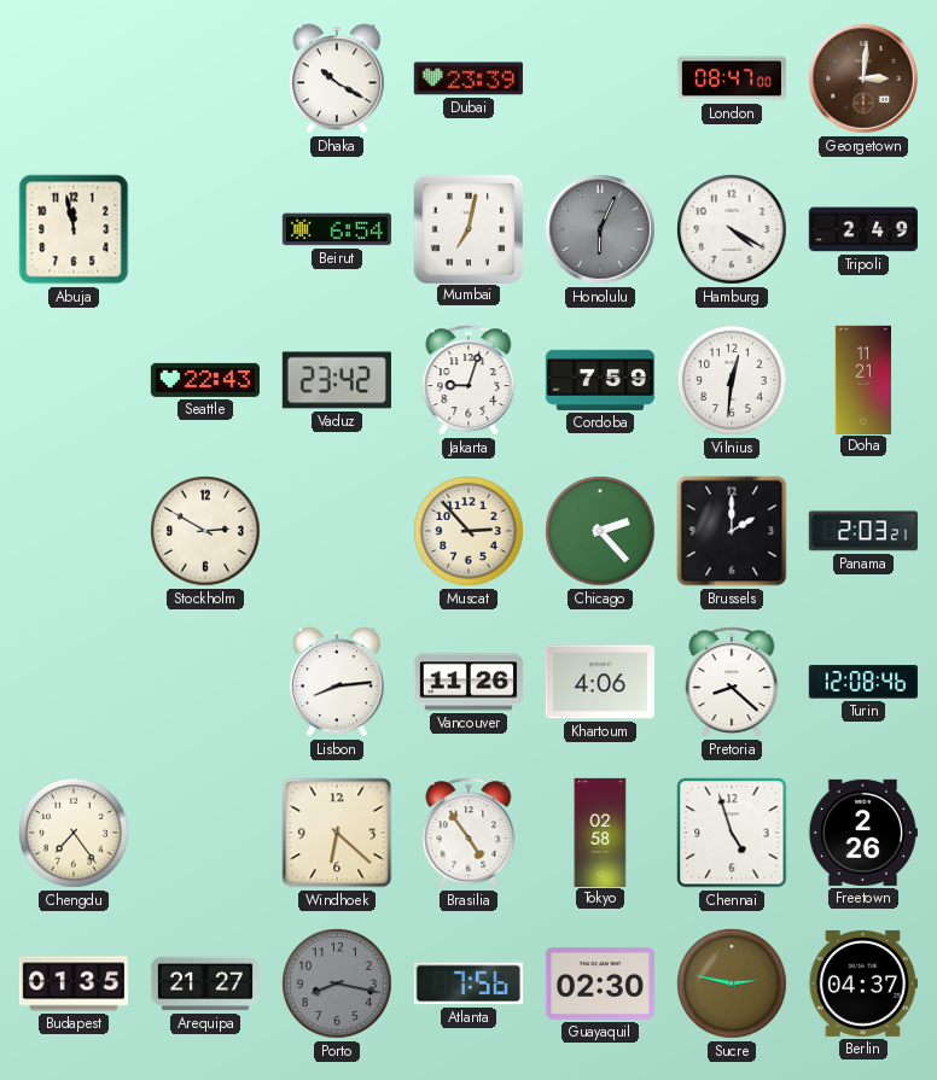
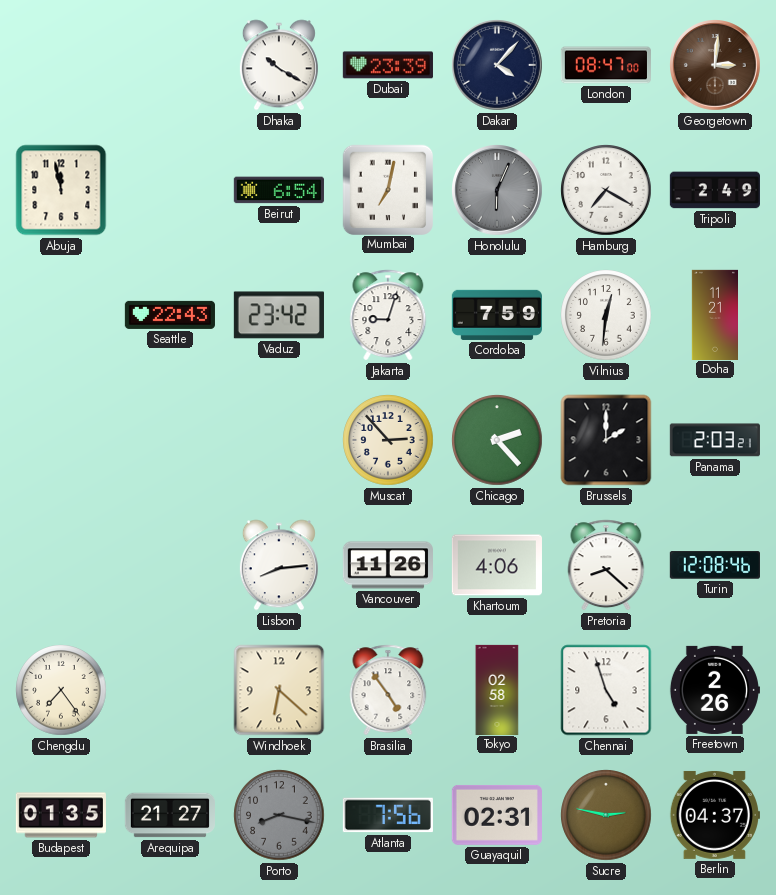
Dakar: none -> 4:07
Hamburg: 4:20 -> 7:20
Stockholm: 2:50 -> none
Guayaquil: 02:30 -> 02:31
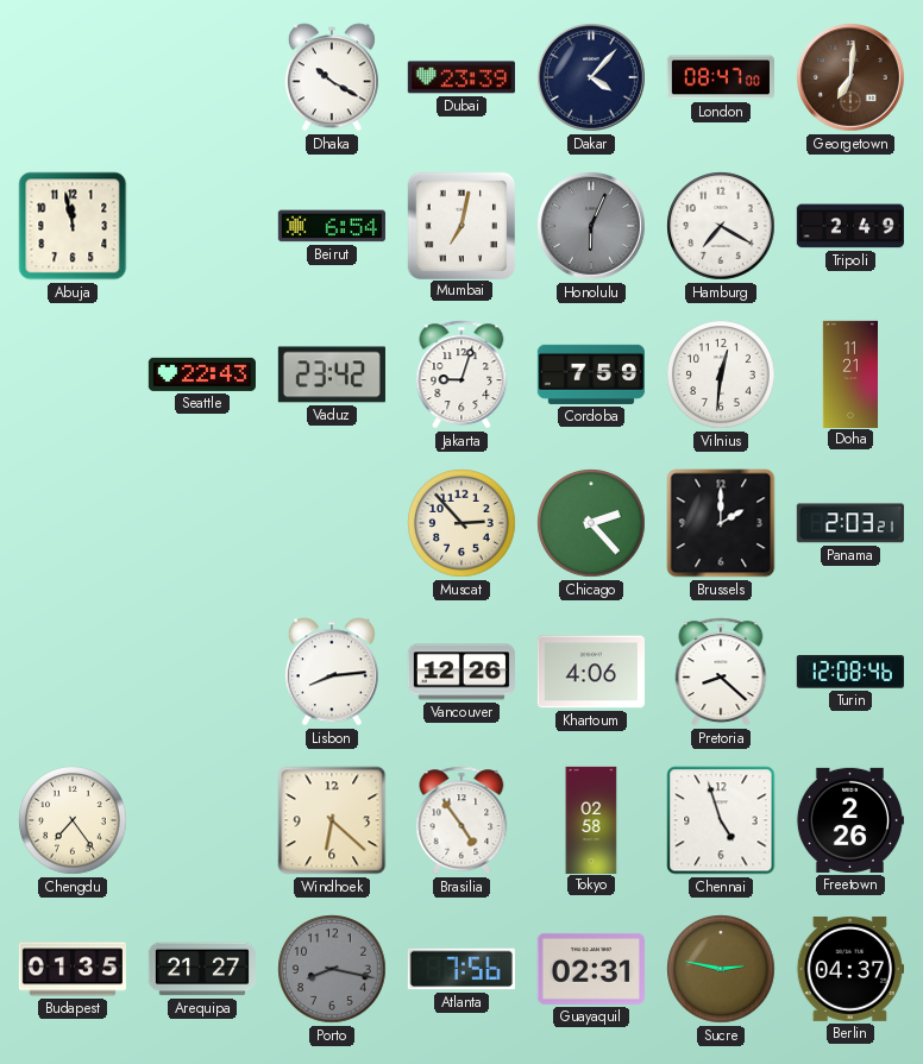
Georgetown: 3:01 -> 7:01
Vancouver: 11:26 -> 12:26
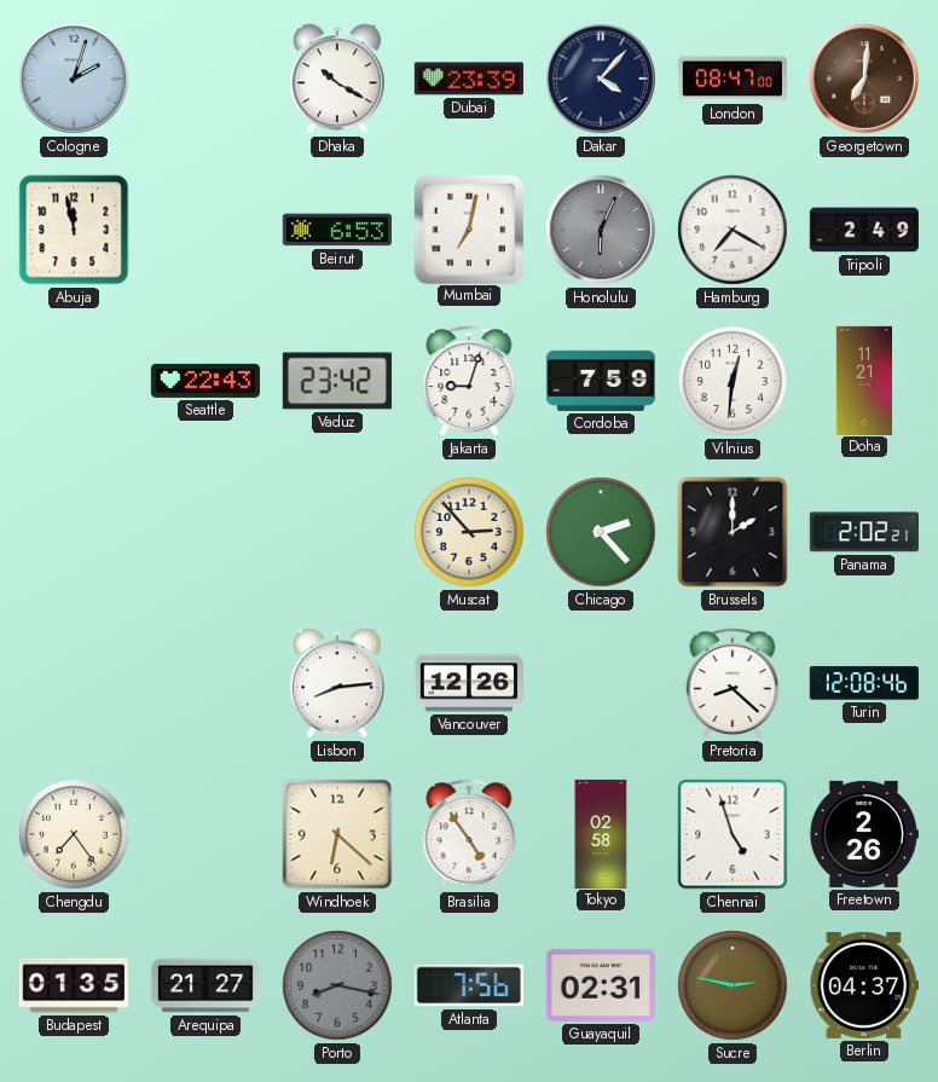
Cologne: none -> 2:03
Beirut: 6:54 -> 6:53
Panama: 2:03 -> 2:02
Khartoum: 4:06 -> none
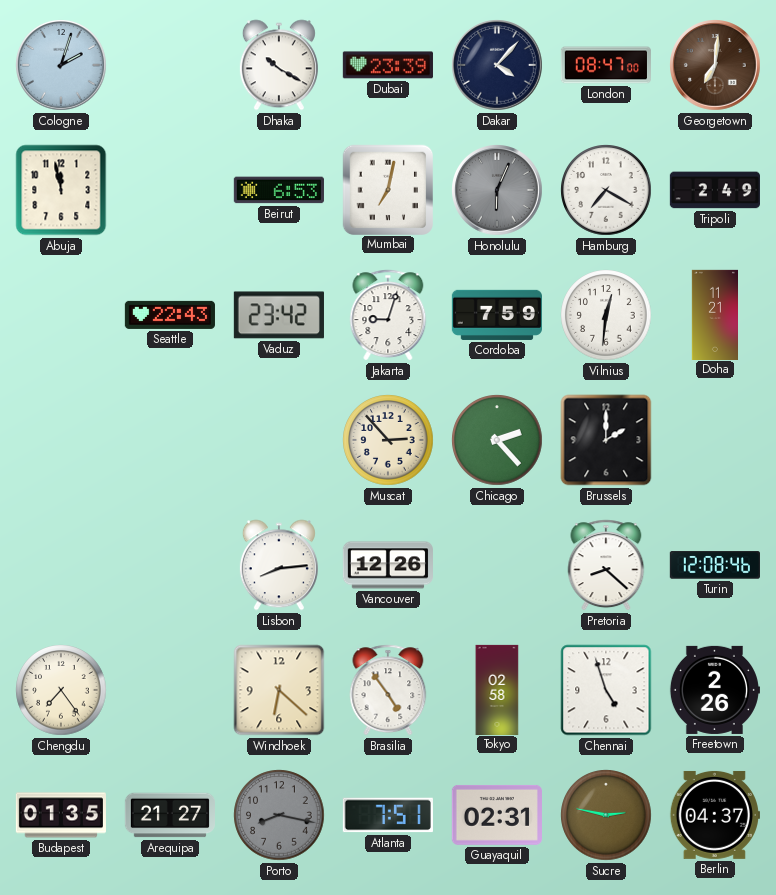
Panama: 2:02 -> none
Atlanta: 7:56 -> 7:51
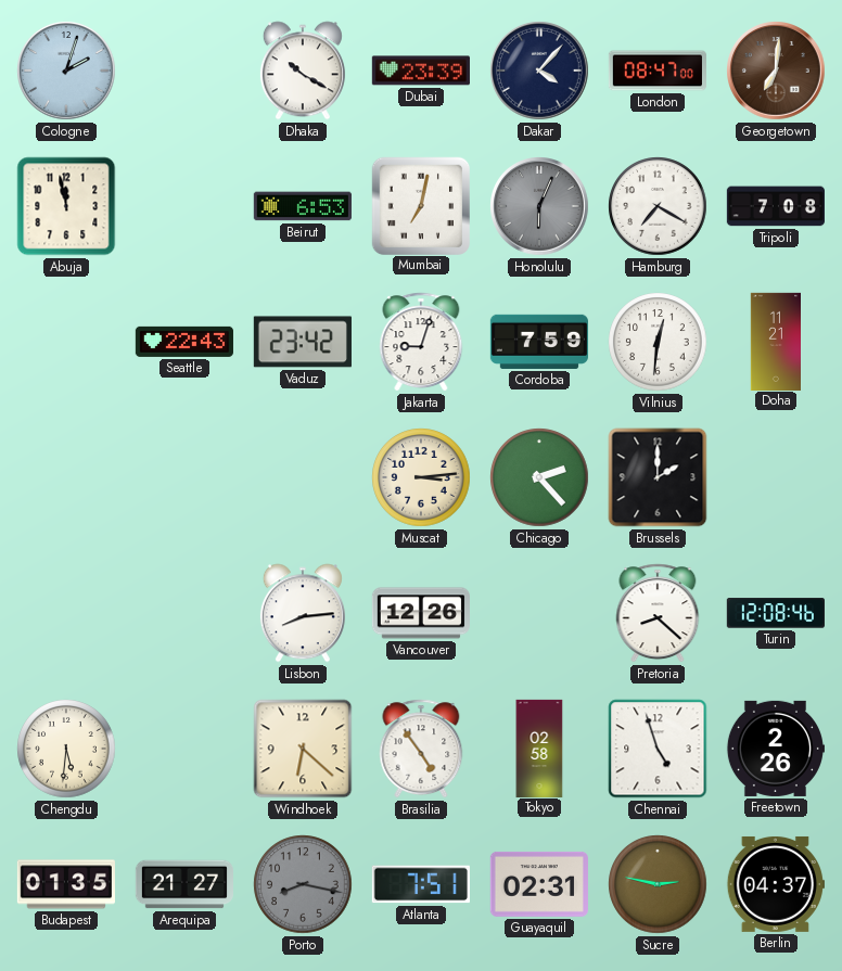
Tripoli: 2:49 -> 7:08
Muscat: 2:53 -> 3:14
Chengdu: 7:24 -> 5:31
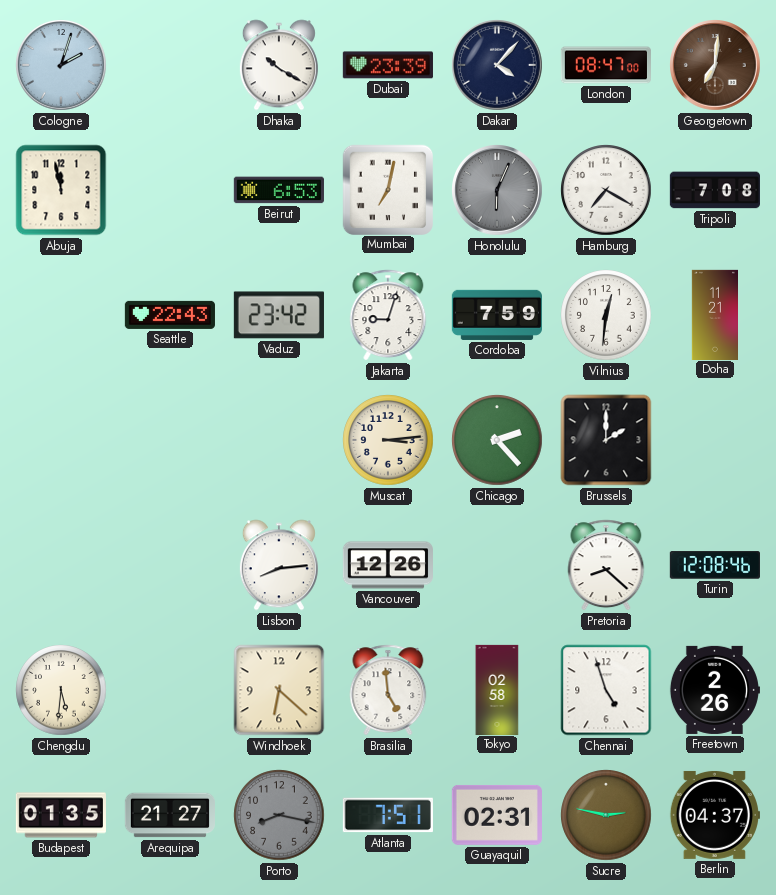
Brasilia: 4:54 -> 4:59
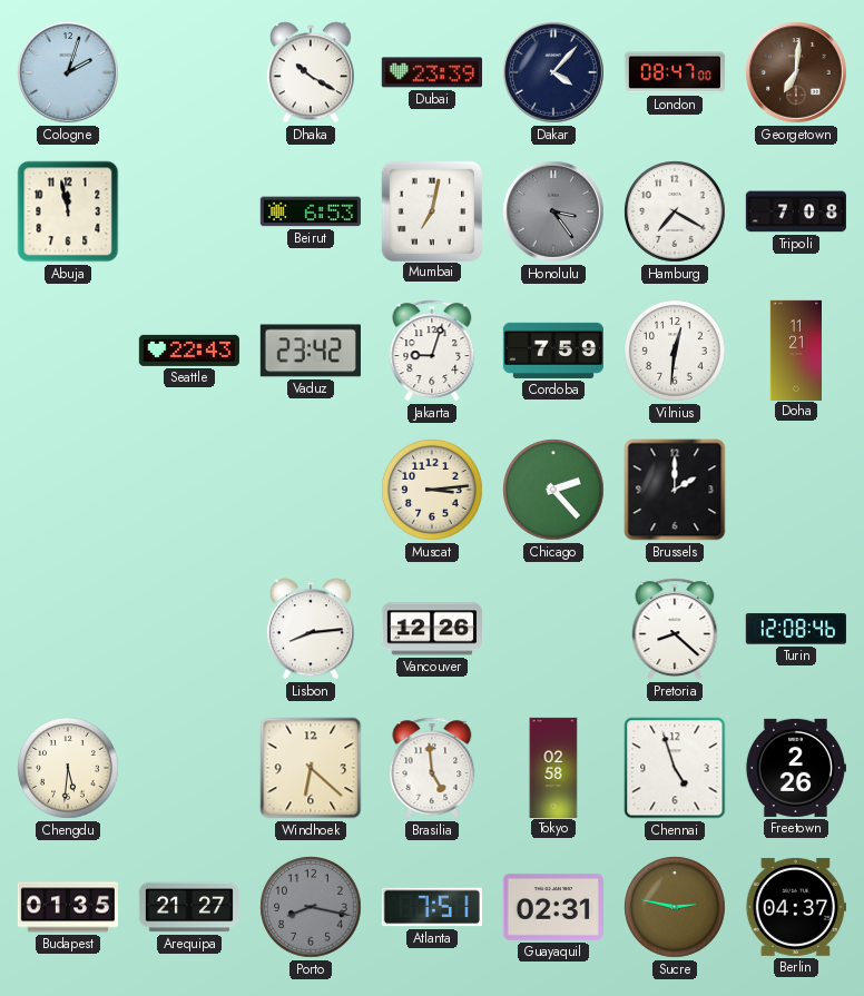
Honolulu: 6:04 -> 3:24
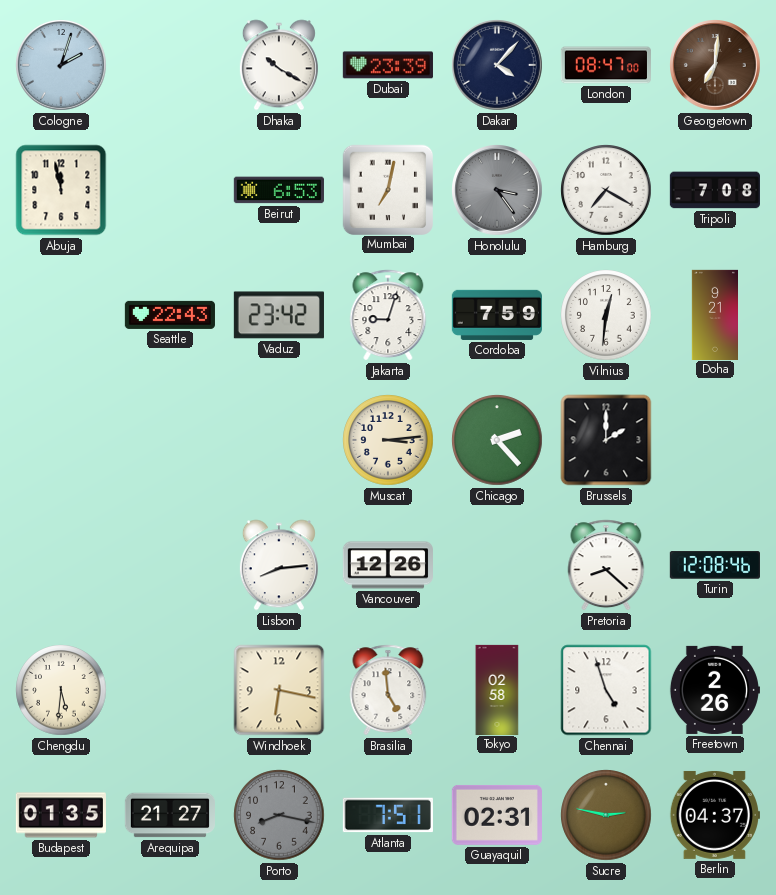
Doha: 11:21 -> 9:21
Windhoek: 6:22 -> 6:17
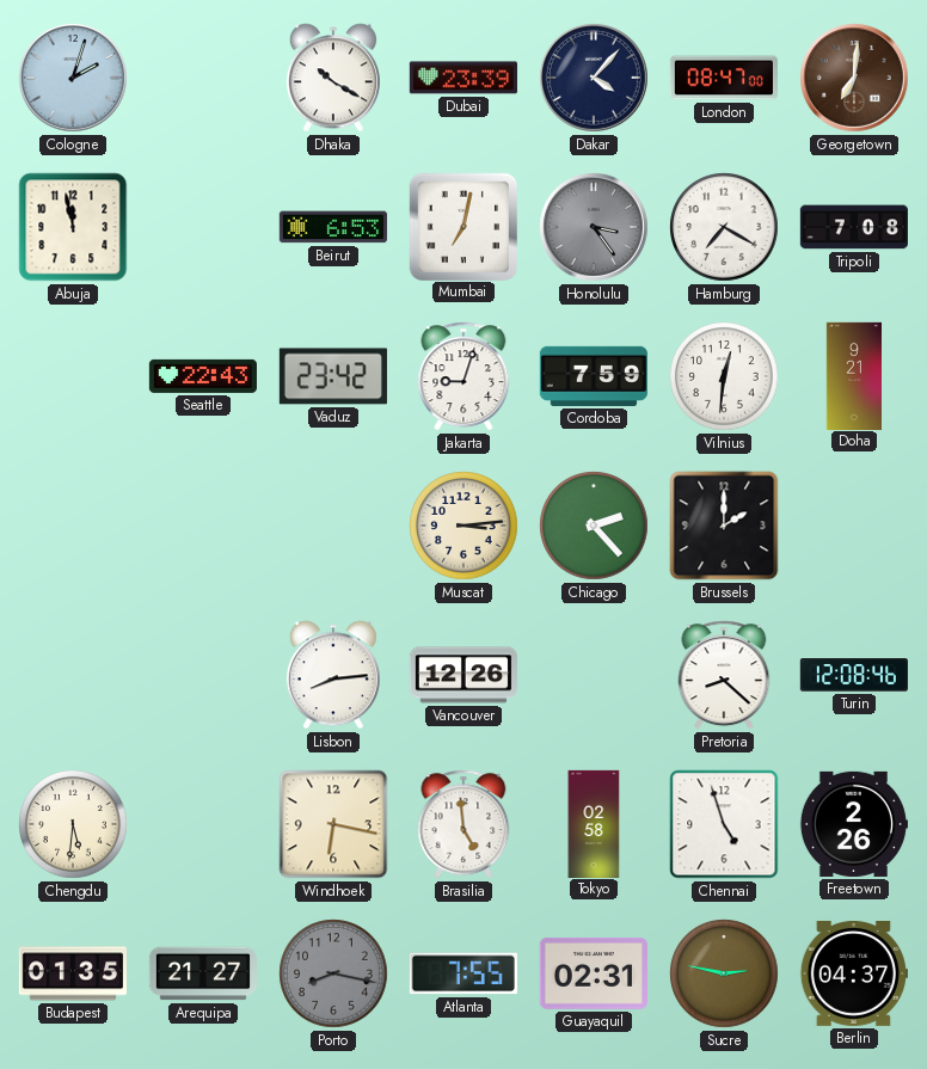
Atlanta: 7:51 -> 7:55
